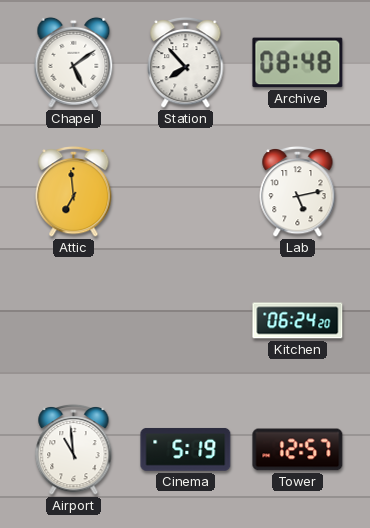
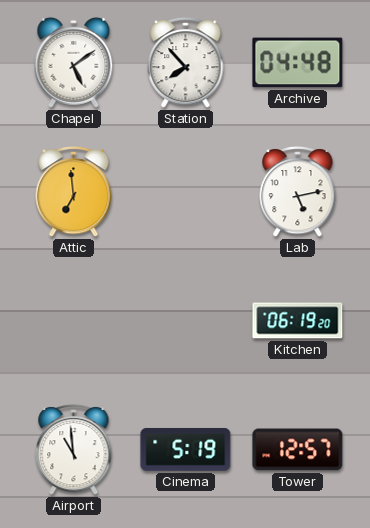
Archive: 08:48 -> 04:48
Kitchen: 06:24 -> 06:19
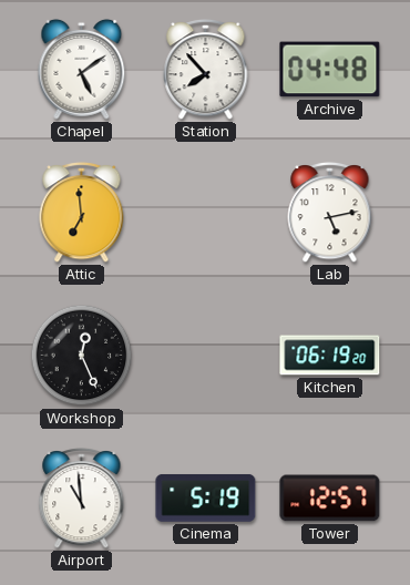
Workshop: none -> 12:26
